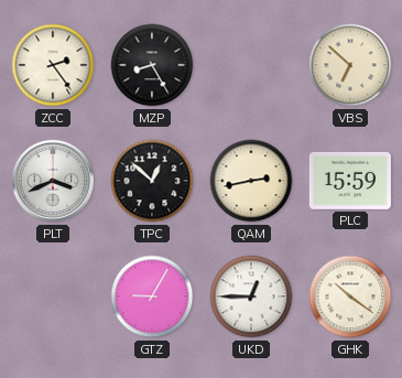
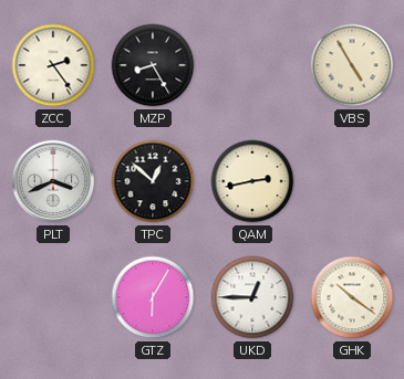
VBS: 6:52 -> 4:55
PLC: 15:59 -> none
GTZ: 9:05 -> 6:05
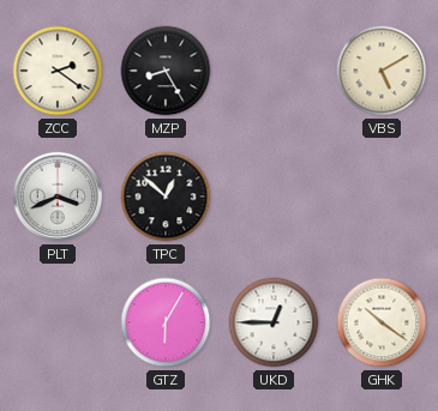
ZCC: 2:24 -> 2:21
VBS: 4:55 -> 5:10
QAM: 2:43 -> none
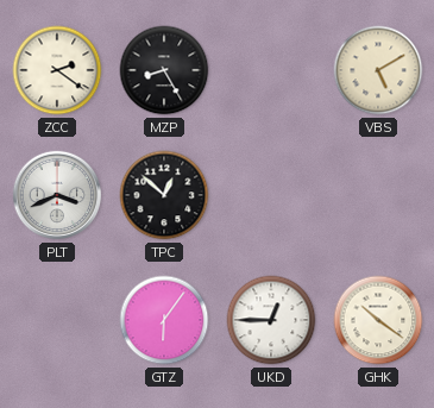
GTZ: 6:05 -> 6:06
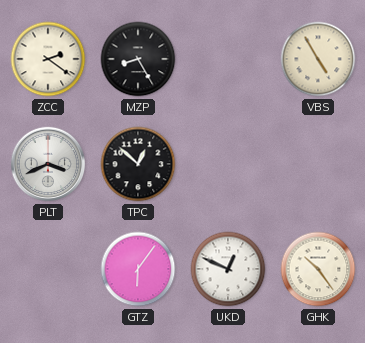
VBS: 5:10 -> 4:55
UKD: 12:45 -> 12:49
GHK: 10:21 -> 10:24
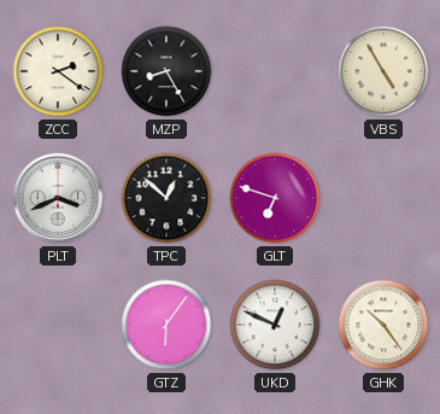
GLT: none -> 6:48
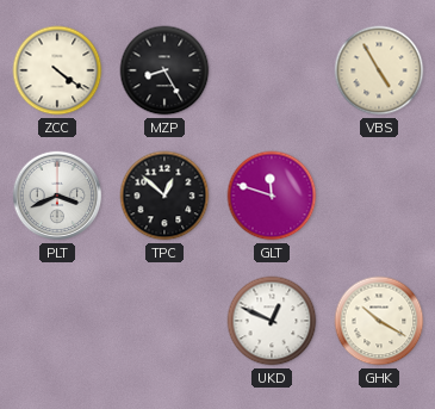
ZCC: 2:21 -> 4:21
GLT: 6:48 -> 11:48
GTZ: 6:06 -> none
GHK: 10:24 -> 10:20
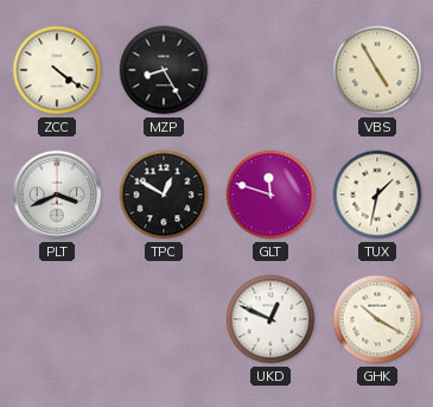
TPC: 12:52 -> 12:50
TUX: none -> 1:32
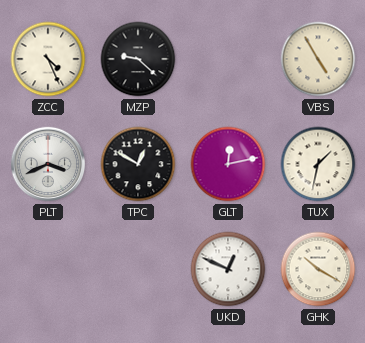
ZCC: 4:21 -> 4:26
MZP: 8:25 -> 9:22
GLT: 11:48 -> 12:13
